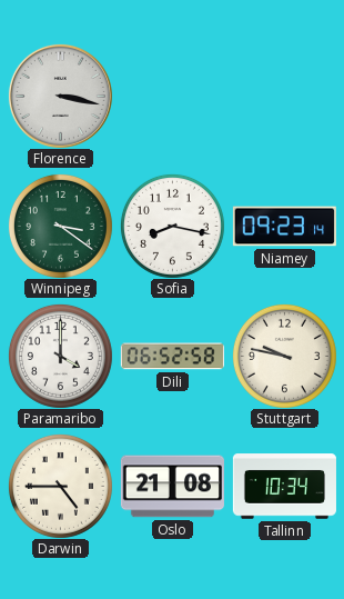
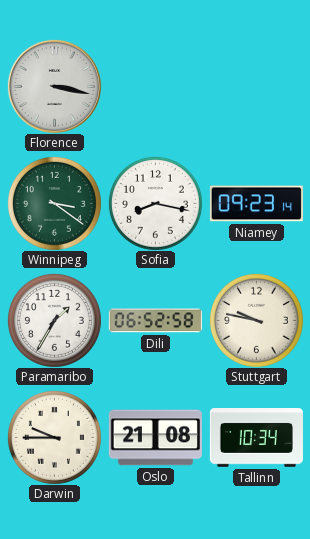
Paramaribo: 4:00 -> 1:35
Darwin: 4:45 -> 9:45
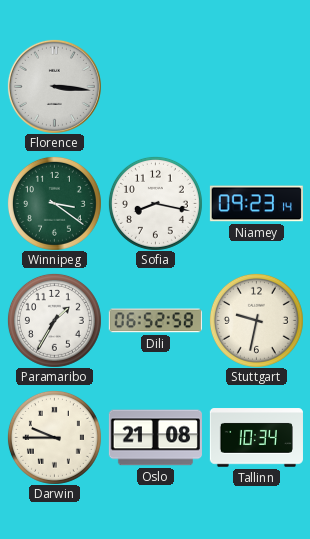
Florence: 3:17 -> 3:16
Stuttgart: 9:47 -> 9:32
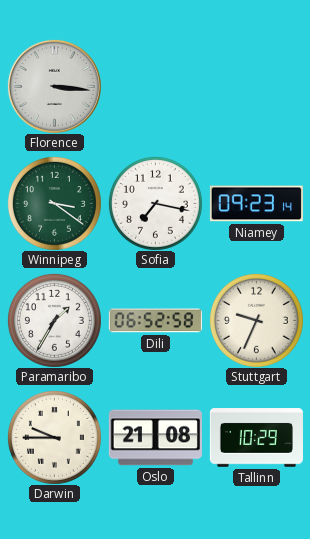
Sofia: 8:17 -> 7:17
Stuttgart: 9:32 -> 9:34
Tallinn: 10:34 -> 10:29
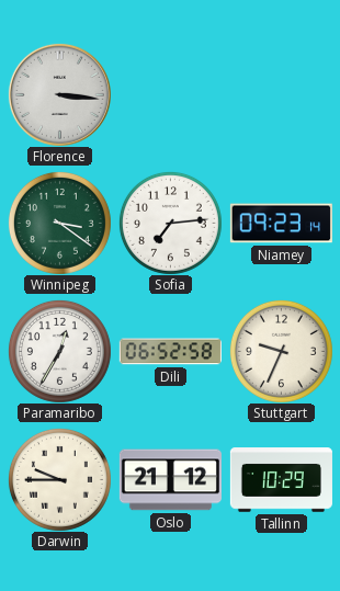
Sofia: 7:17 -> 7:14
Paramaribo: 1:35 -> 12:35
Oslo: 21:08 -> 21:12
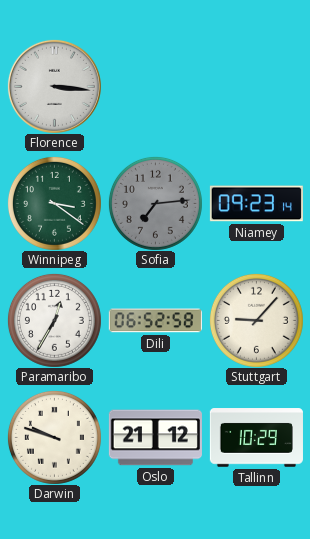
Sofia dial: white -> grey
Stuttgart: 9:34 -> 9:07
Darwin: 9:45 -> 9:48
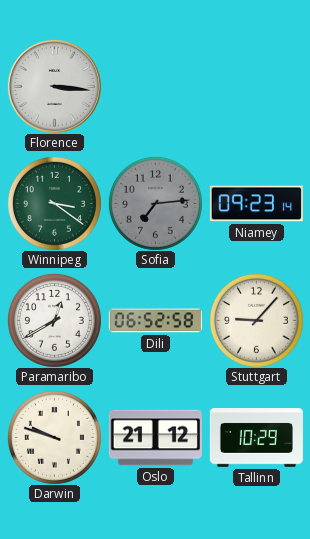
Paramaribo: 12:35 -> 12:40
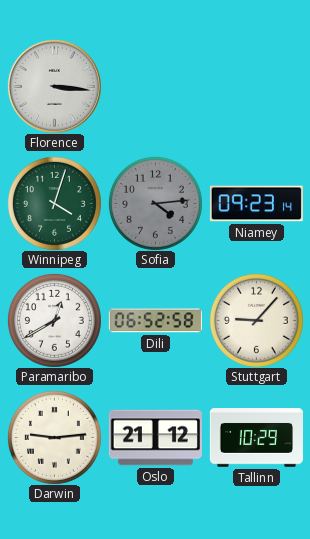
Winnipeg: 3:21 -> 4:03
Sofia: 7:14 -> 4:14
Darwin: 9:48 -> 9:14
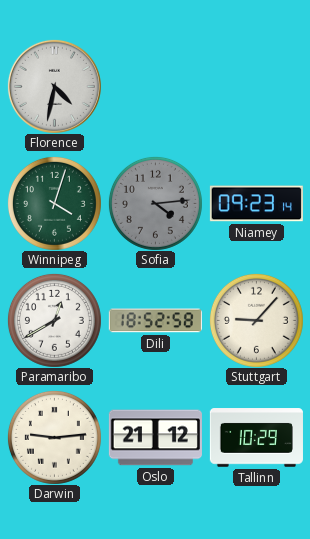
Florence: 3:16 -> 4:32
Dili: 06:52 -> 18:52
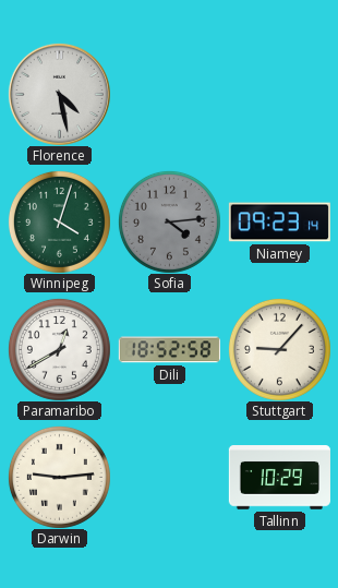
Florence: 4:32 -> 4:28
Oslo: 21:12 -> none
